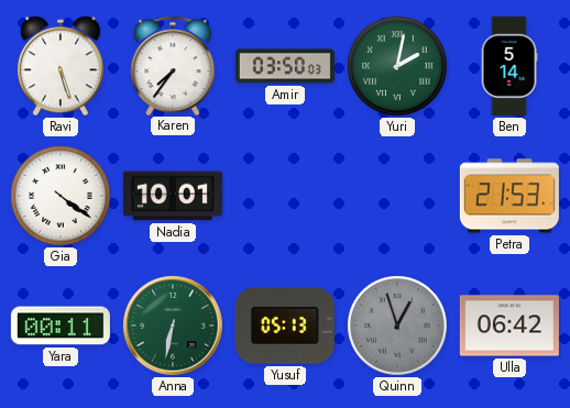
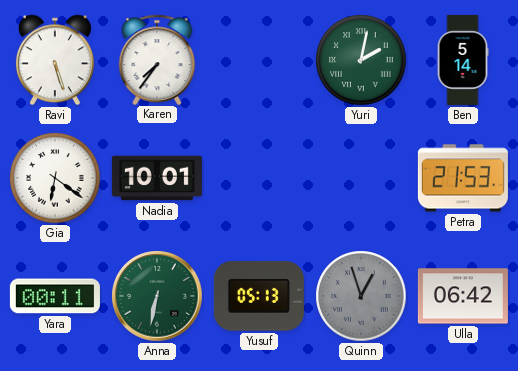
Amir: 03:50 -> none
Gia: 4:21 -> 6:21
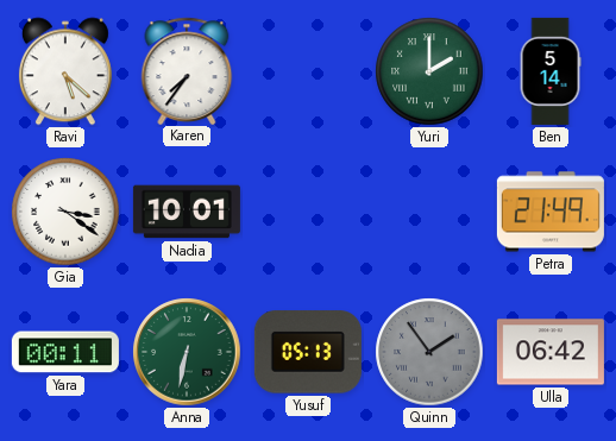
Ravi: 5:27 -> 5:22
Yuri: 2:02 -> 2:00
Gia: 6:21 -> 3:21
Petra: 21:53 -> 21:49
Quinn: 12:57 -> 1:54
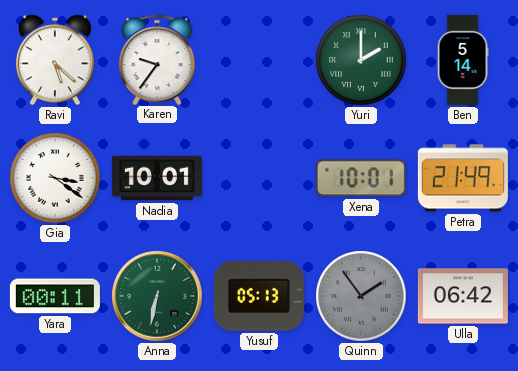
Karen: 7:36 -> 9:36
Xena: none -> 10:01
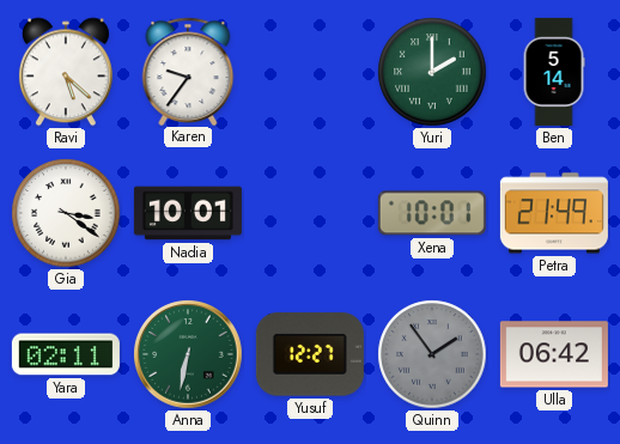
Yara: 00:11 -> 02:11
Yusuf: 05:13 -> 12:27
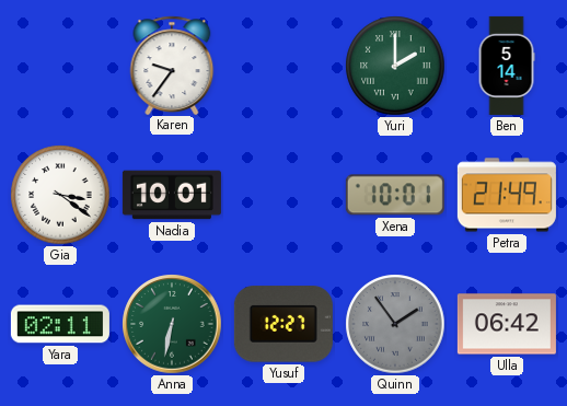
Ravi: 5:22 -> none
